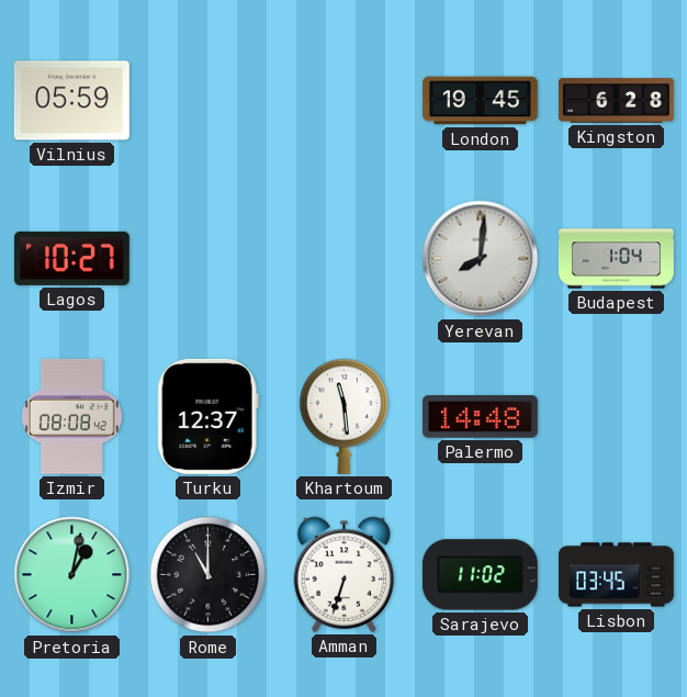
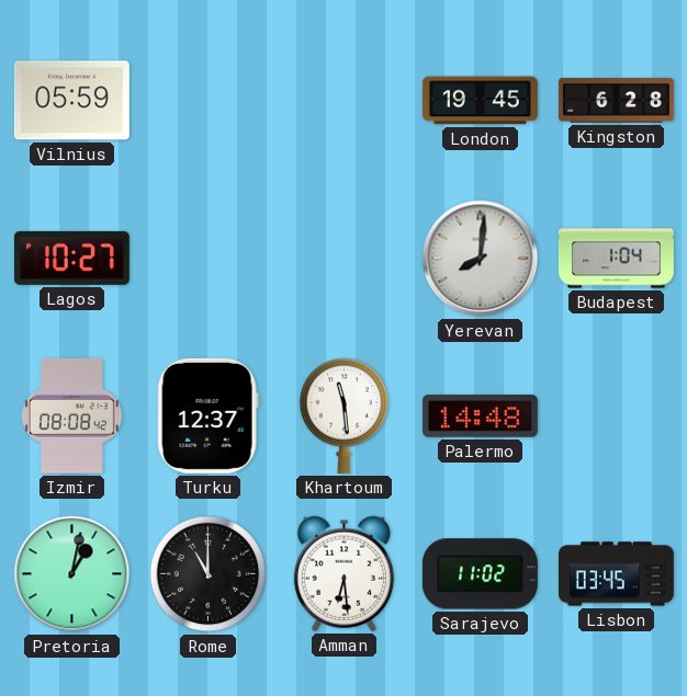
Amman: 6:33 -> 6:29
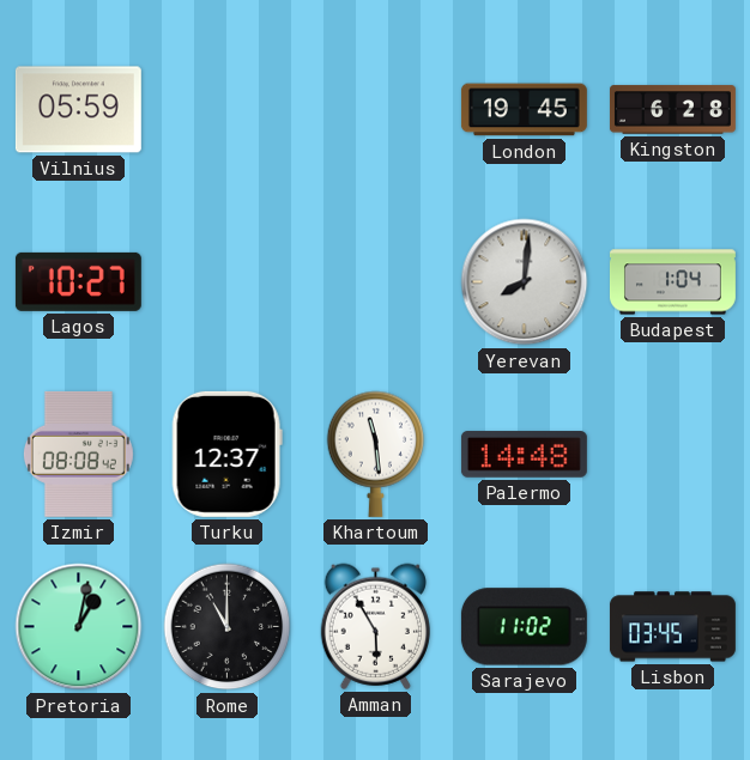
Amman: 6:29 -> 5:55
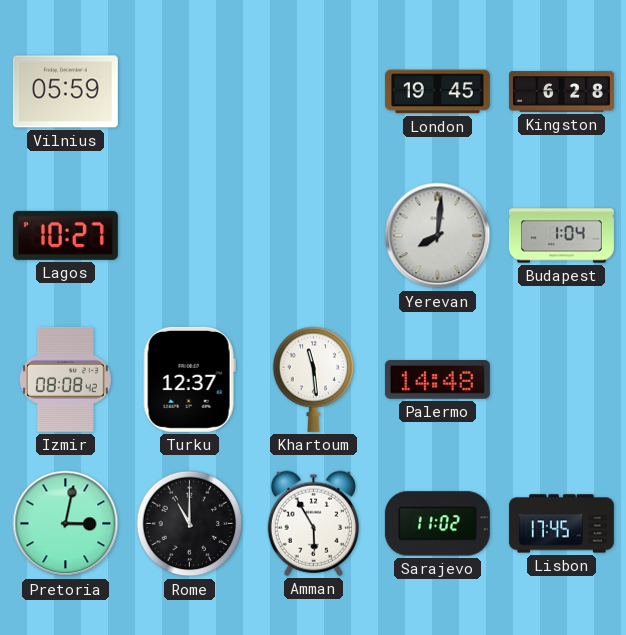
Pretoria: 1:02 -> 3:02
Lisbon: 03:45 -> 17:45
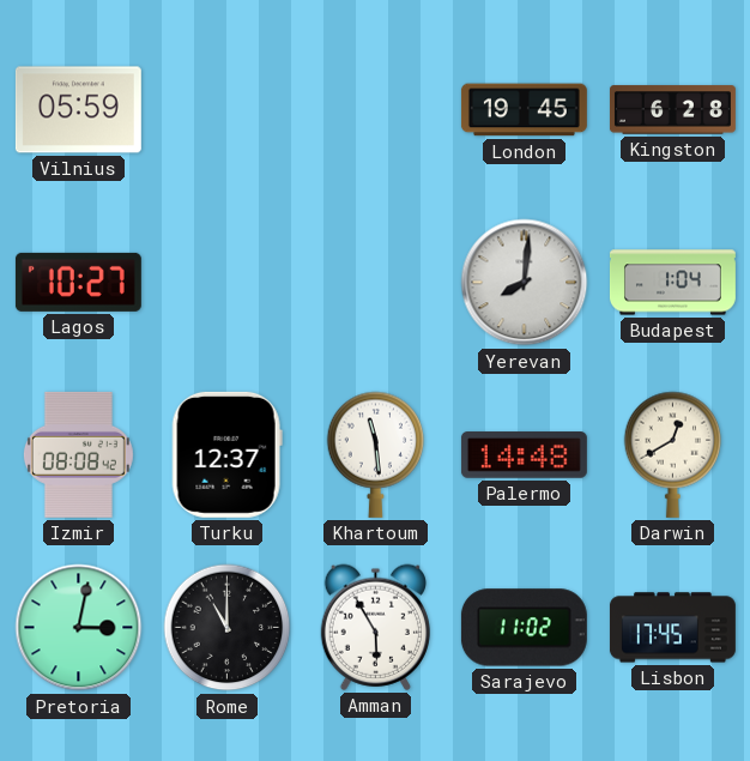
Darwin: none -> 12:40
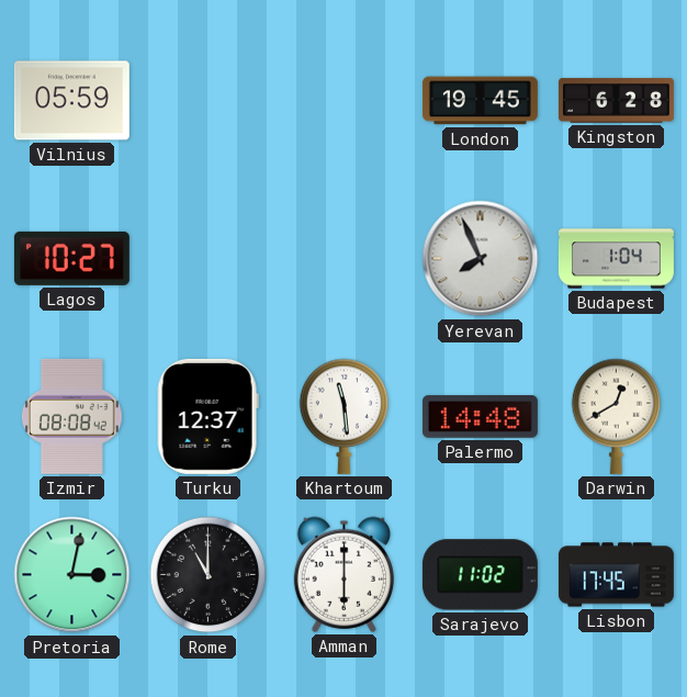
Yerevan: 8:01 -> 7:56
Amman: 5:55 -> 6:00
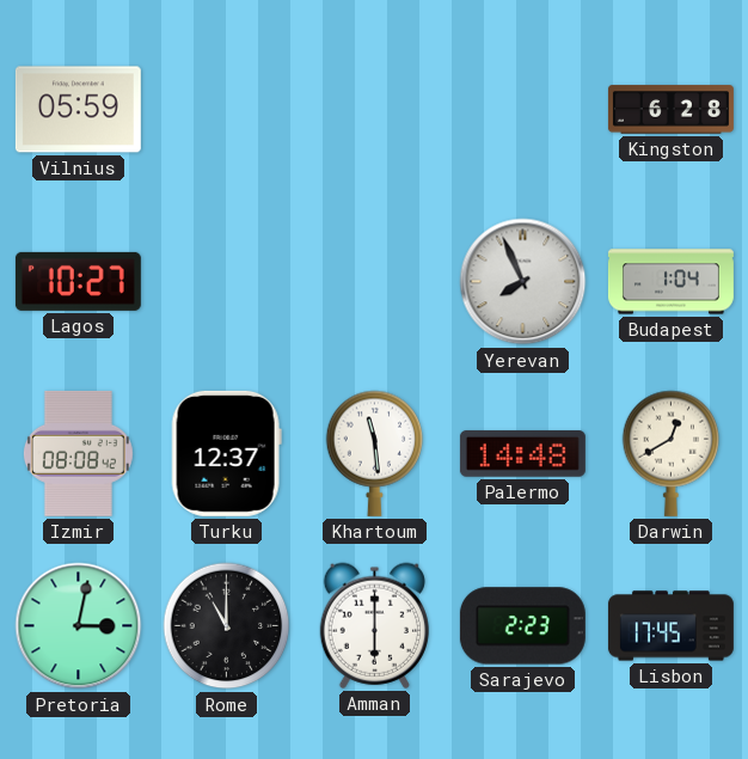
London: 19:45 -> none
Sarajevo: 11:02 -> 2:23
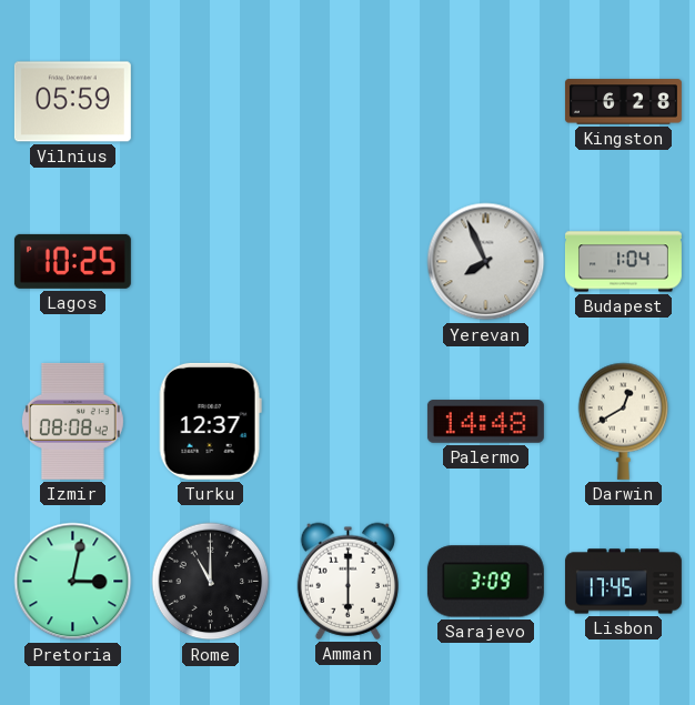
Lagos: 10:27 -> 10:25
Khartoum: 11:29 -> none
Sarajevo: 2:23 -> 3:09
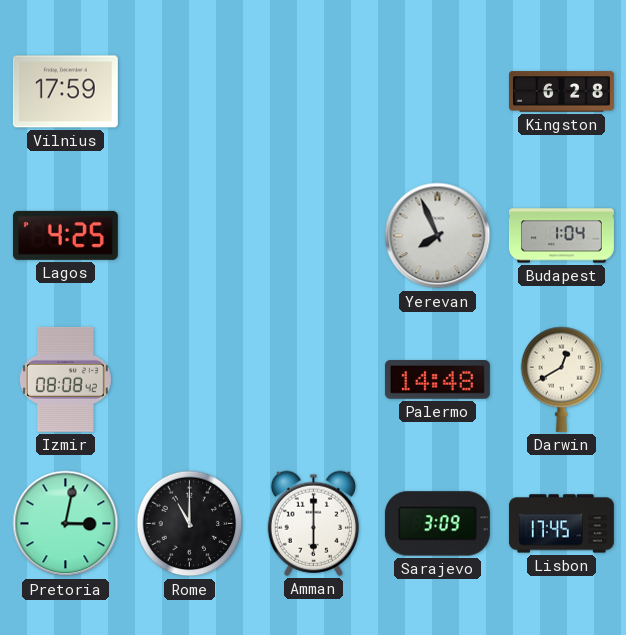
Vilnius: 05:59 -> 17:59
Lagos: 10:25 -> 4:25
Turku: 12:37 -> none
